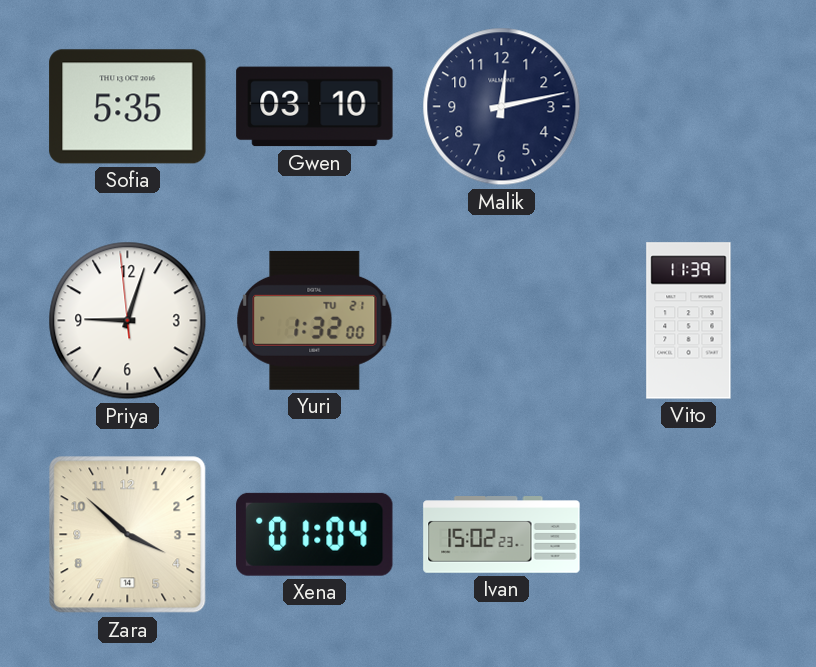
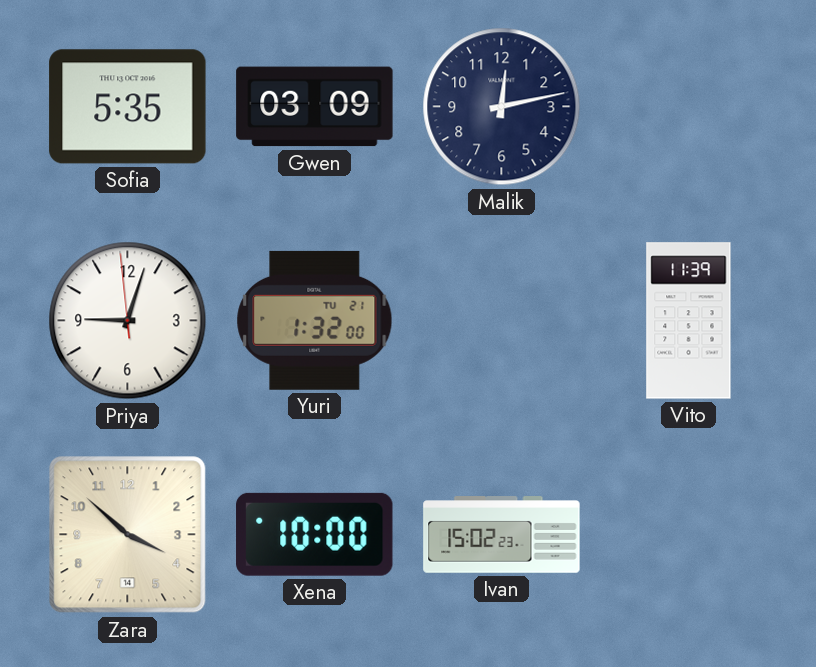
Gwen: 03:10 -> 03:09
Xena: 01:04 -> 10:00
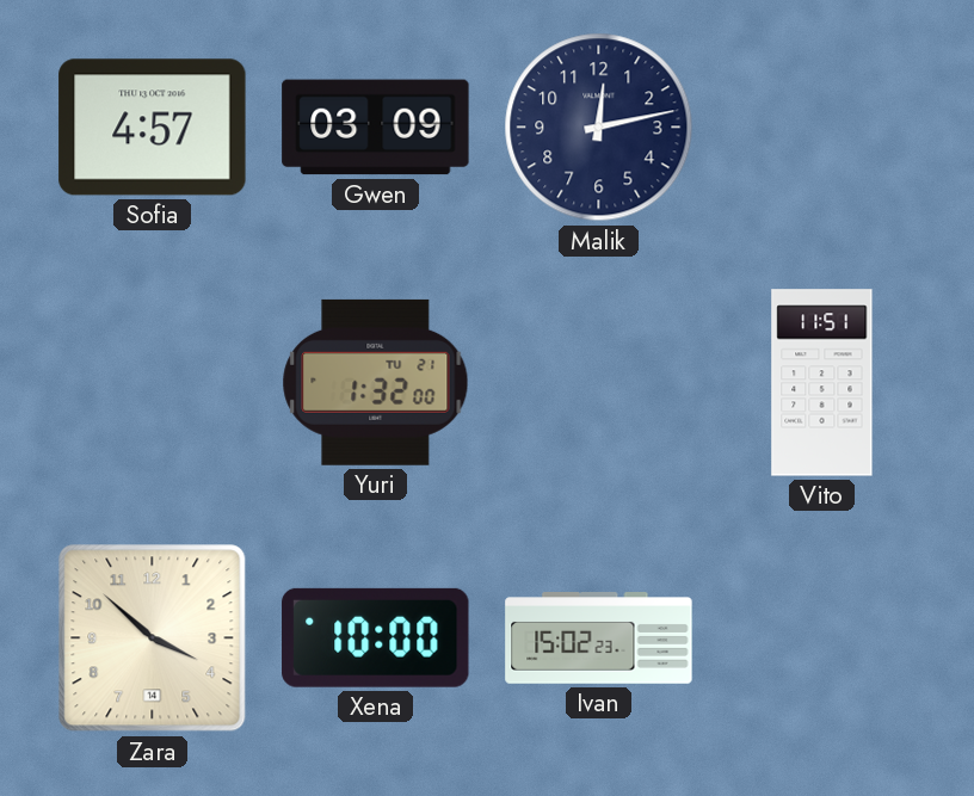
Sofia: 5:35 -> 4:57
Priya: 9:02 -> none
Vito: 11:39 -> 11:51
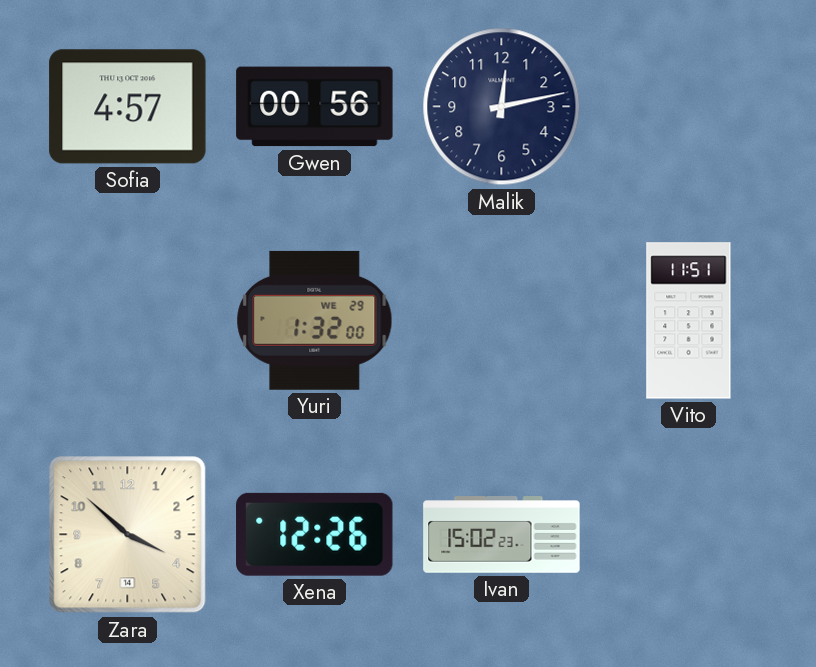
Gwen: 03:09 -> 00:56
Yuri date: TU 21 -> WE 29
Xena: 10:00 -> 12:26
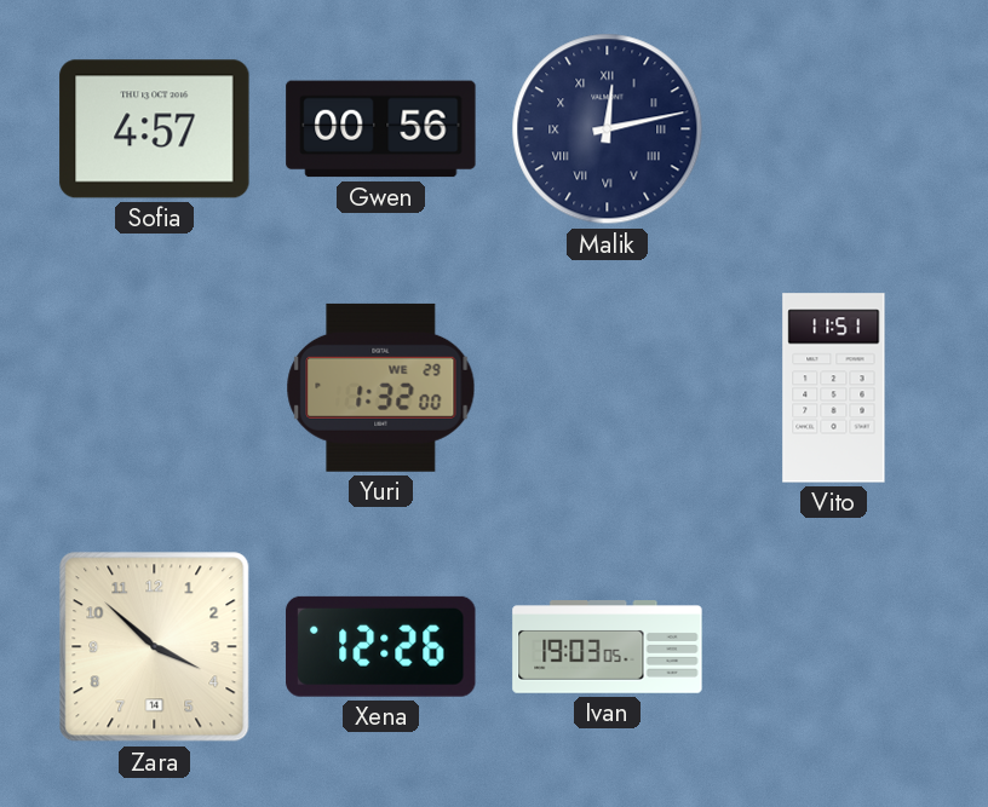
Malik numerals: Arabic -> Roman
Ivan: 15:02 -> 19:03
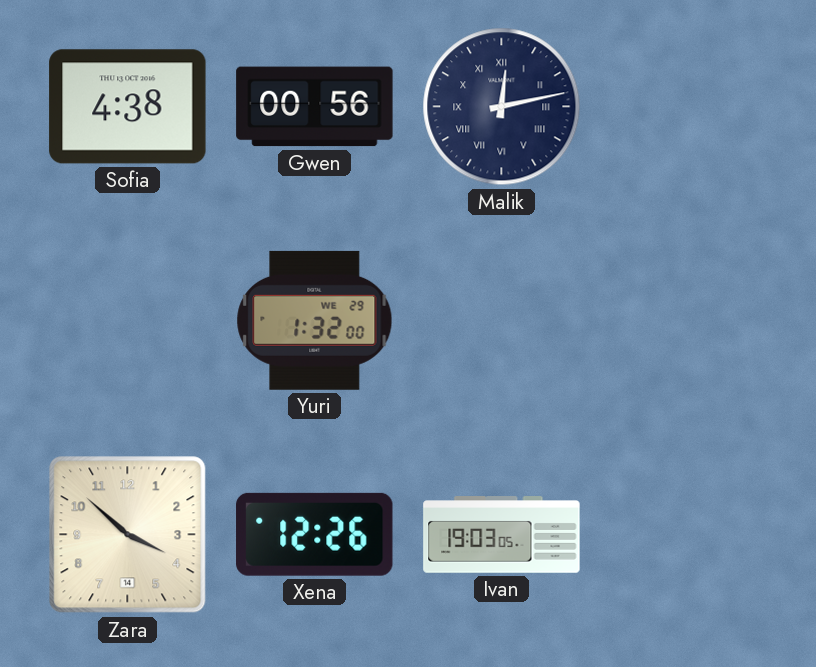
Sofia: 4:57 -> 4:38
Vito: 11:51 -> none
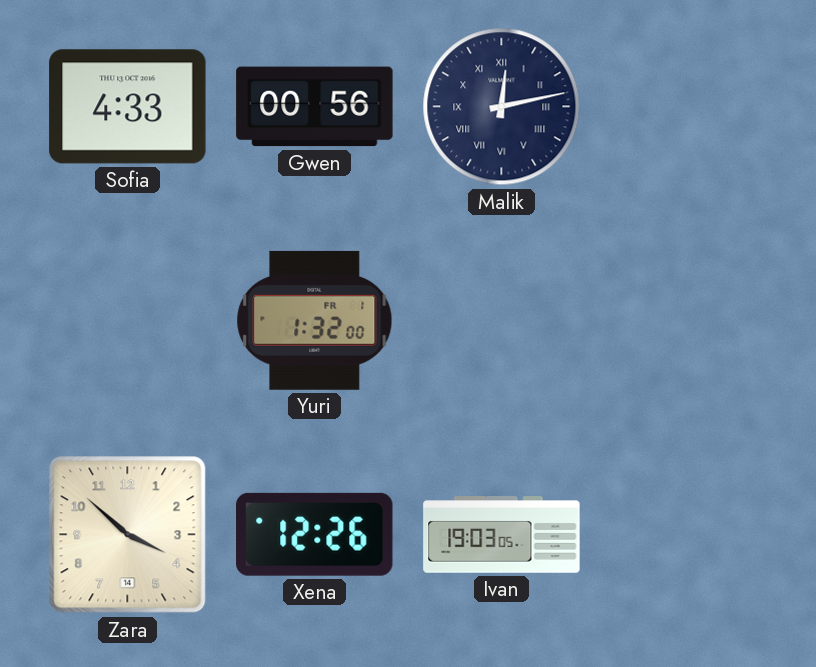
Sofia: 4:38 -> 4:33
Yuri date: WE 29 -> FR 1
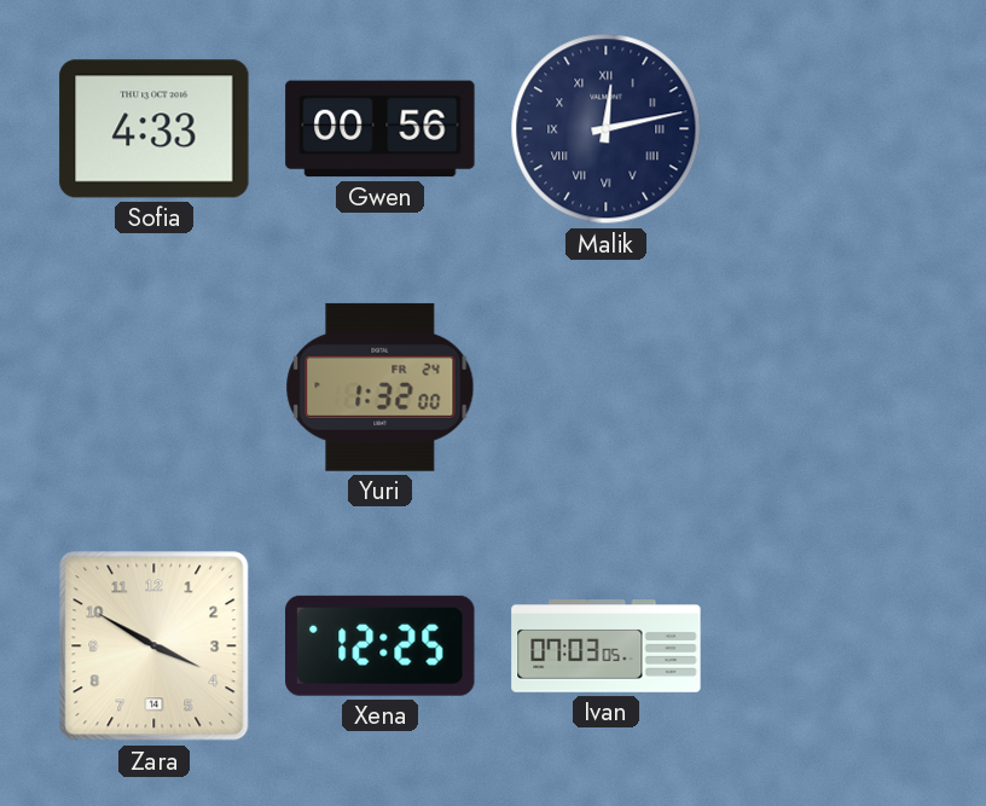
Yuri date: FR 1 -> FR 24
Zara: 3:52 -> 3:50
Xena: 12:26 -> 12:25
Ivan: 19:03 -> 07:03
